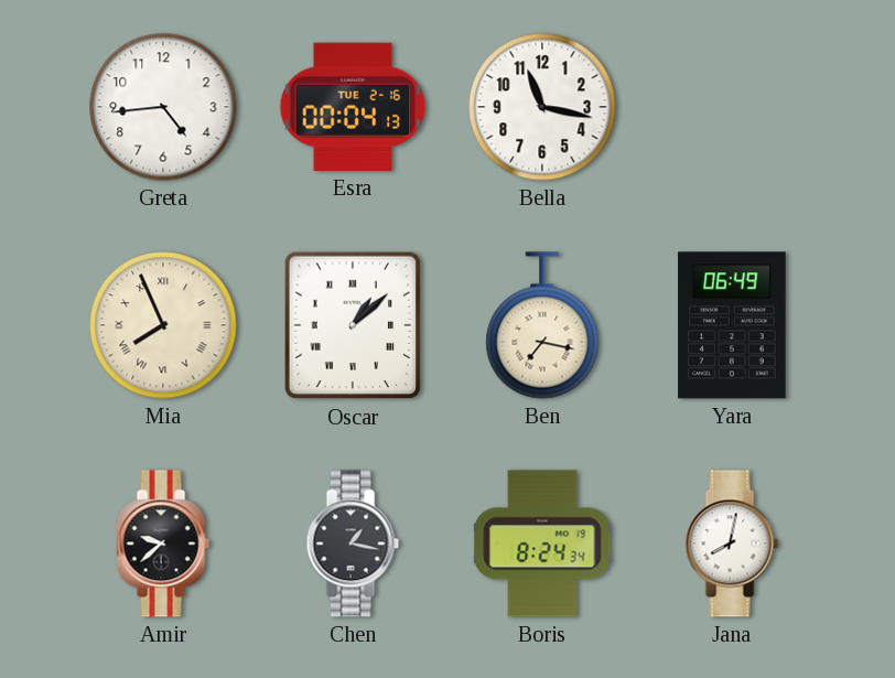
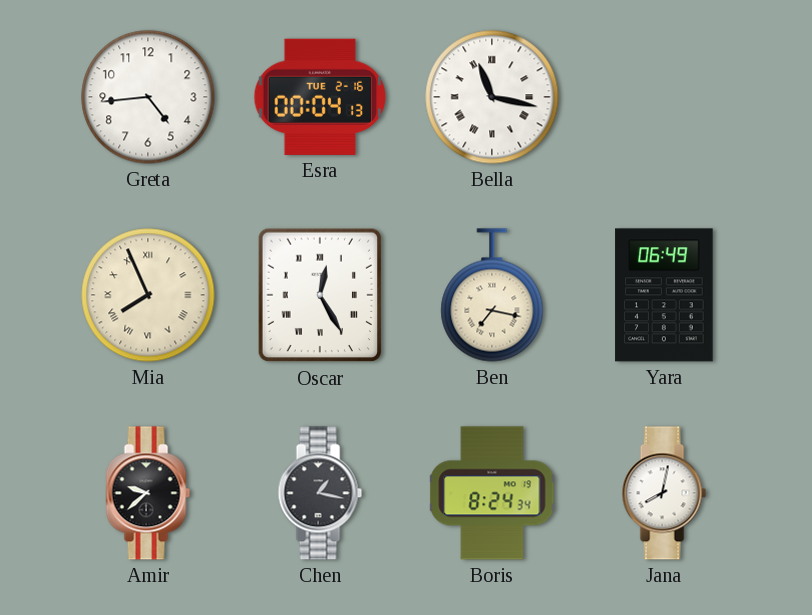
Bella numerals: Arabic -> Roman
Oscar: 1:08 -> 12:25
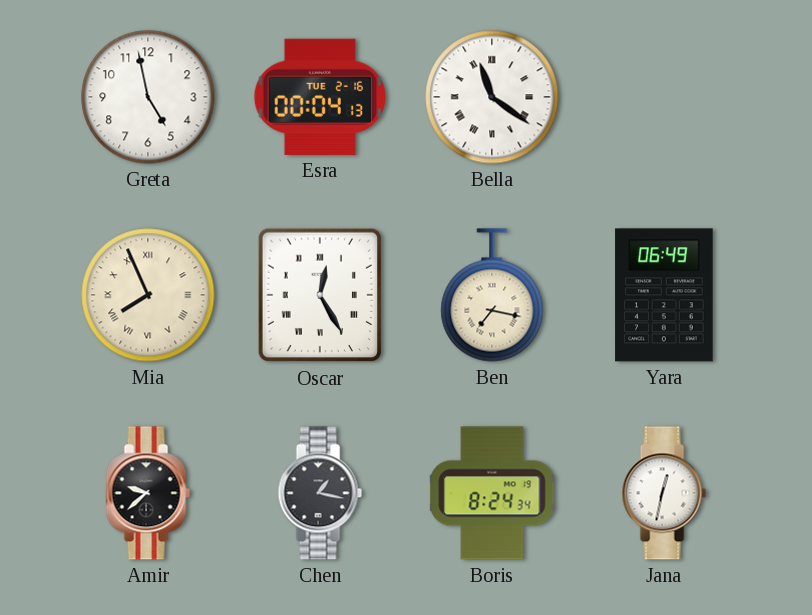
Greta: 4:44 -> 4:58
Bella: 11:17 -> 11:21
Jana: 8:02 -> 12:32
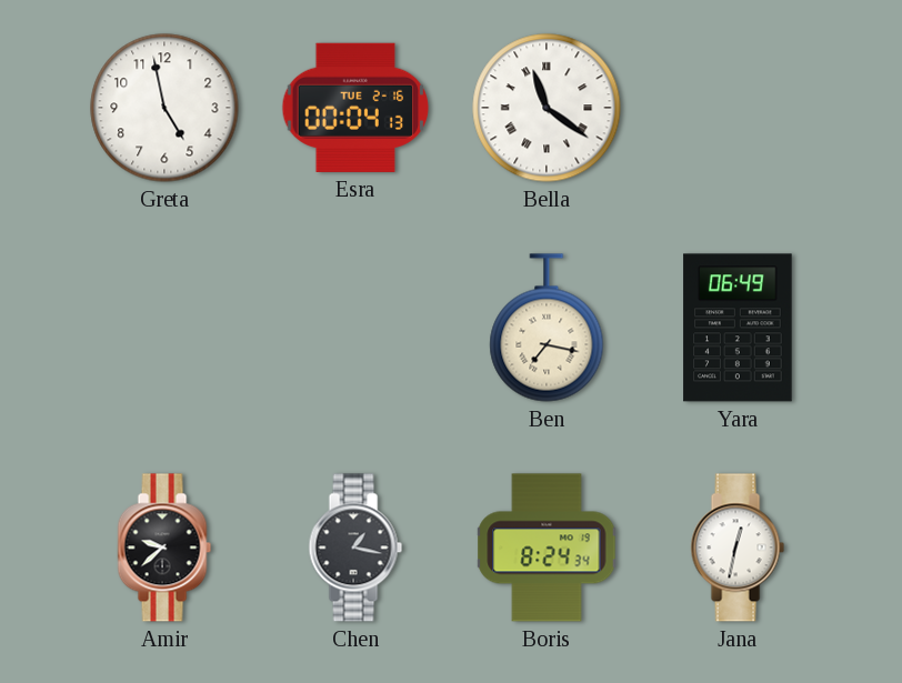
Mia: 7:56 -> none
Oscar: 12:25 -> none
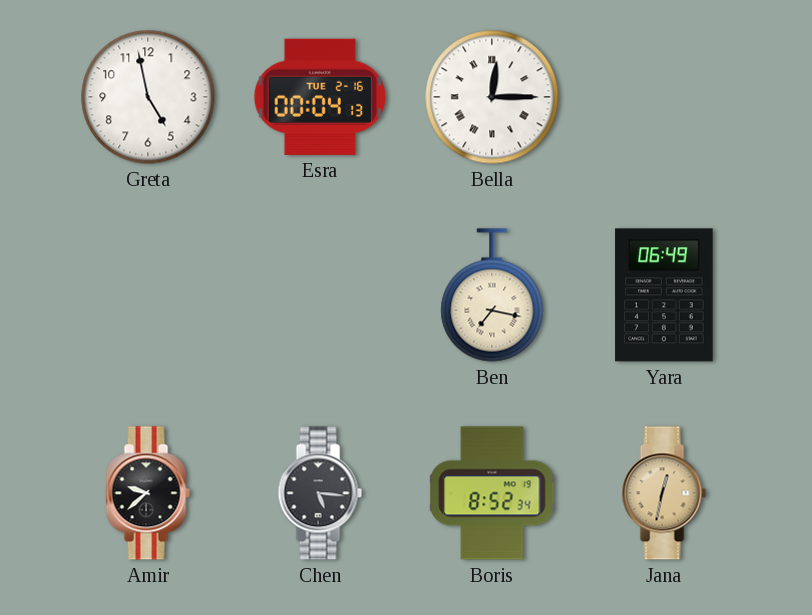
Bella: 11:21 -> 12:15
Chen: 1:17 -> 5:16
Boris: 8:24 -> 8:52
Jana dial: white -> champagne
